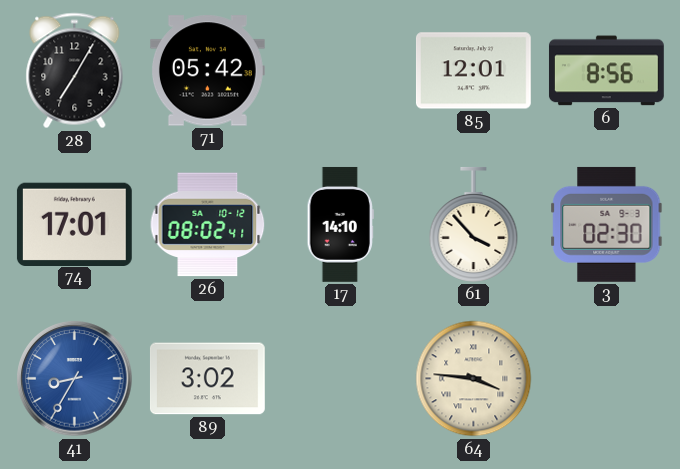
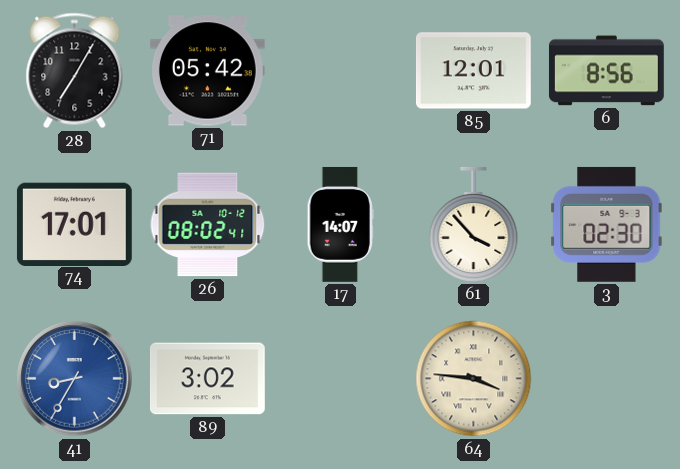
17: 14:10 -> 14:07
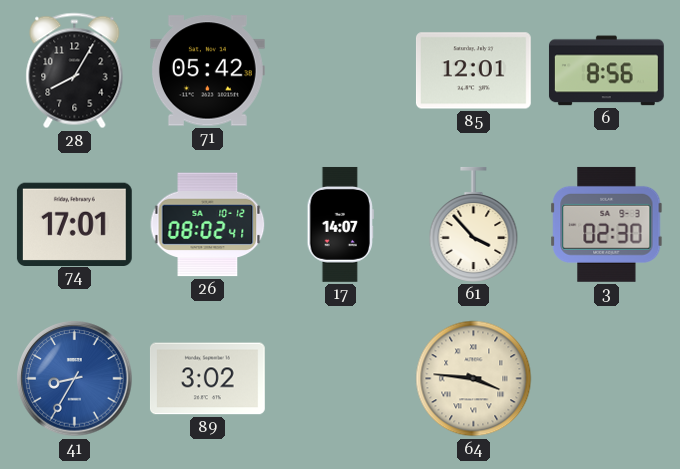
28: 7:05 -> 8:05
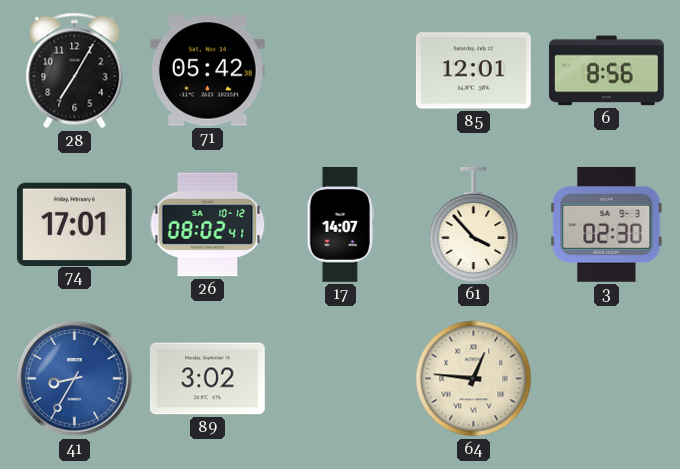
28: 8:05 -> 7:05
64: 3:46 -> 12:46
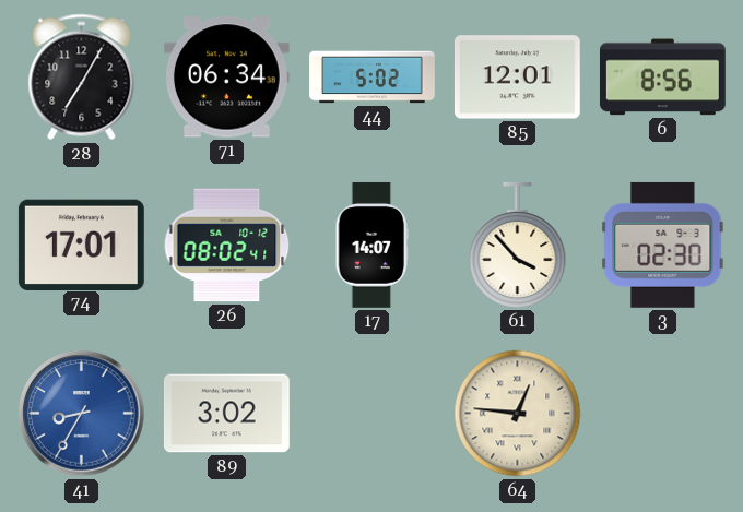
71: 05:42 -> 06:34
44: none -> 5:02
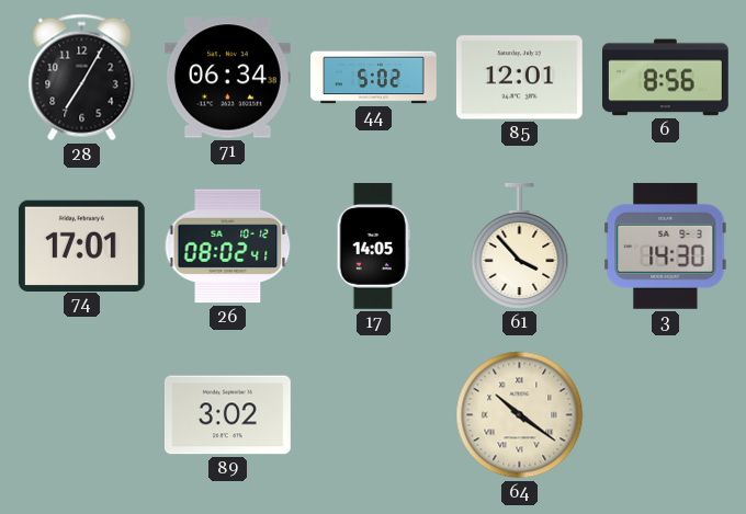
17: 14:07 -> 14:05
3: 02:30 -> 14:30
41: 8:35 -> none
64: 12:46 -> 10:21
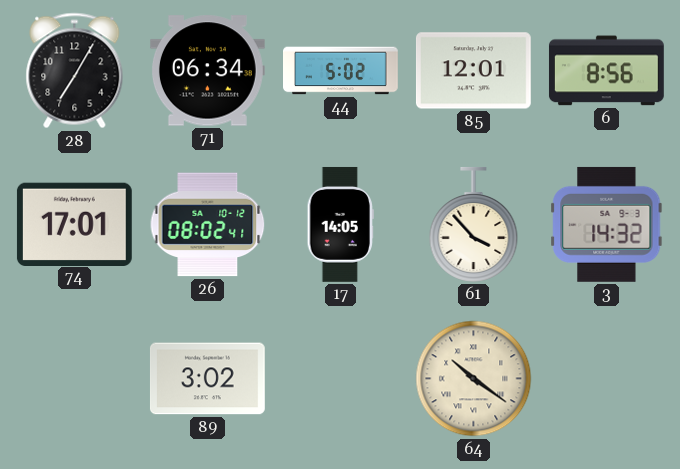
3: 14:30 -> 14:32
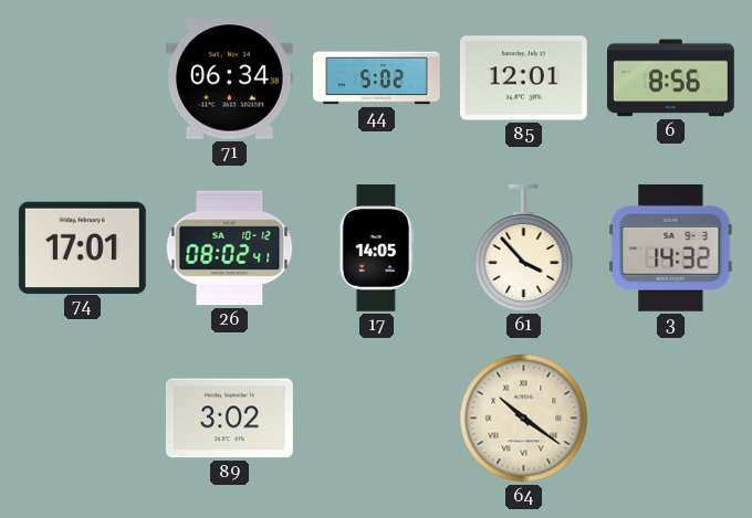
28: 7:05 -> none
